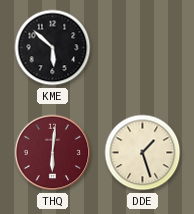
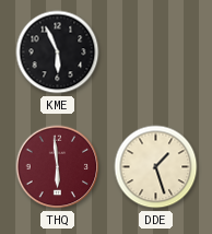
KME: 5:52 -> 5:56
THQ: 6:01 -> 5:59
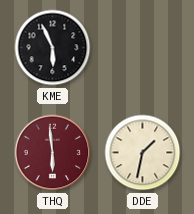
DDE: 1:27 -> 1:32
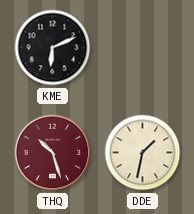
KME: 5:56 -> 6:11
THQ: 5:59 -> 10:27
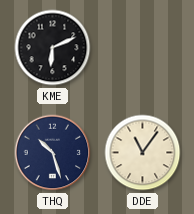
THQ dial: burgundy -> navy
DDE: 1:32 -> 11:06
